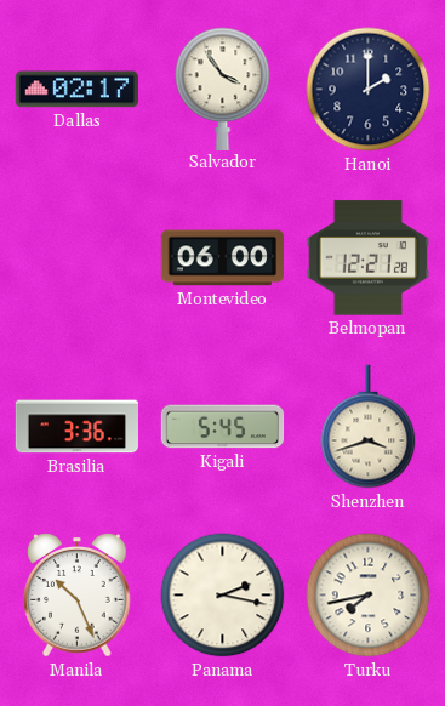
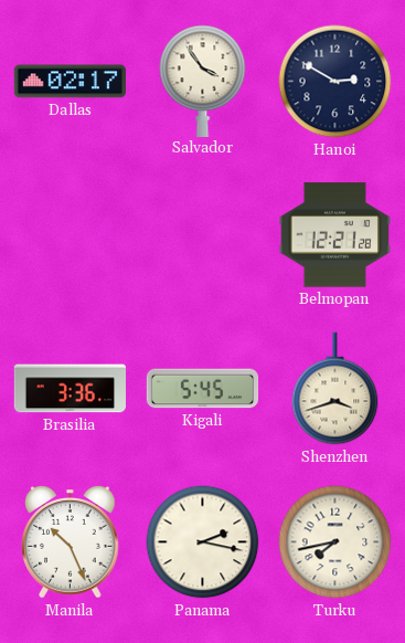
Hanoi: 2:00 -> 2:50
Montevideo: 06:00 -> none
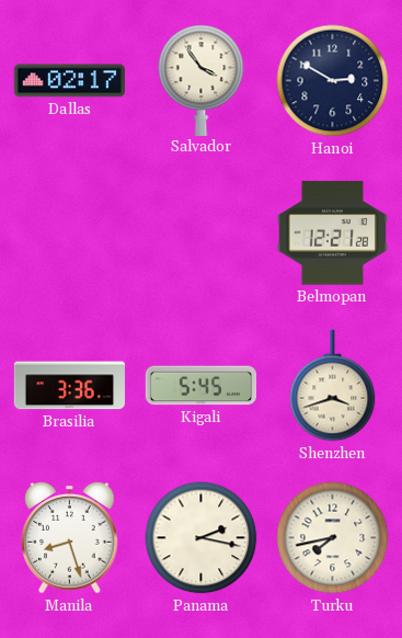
Manila: 10:26 -> 8:27
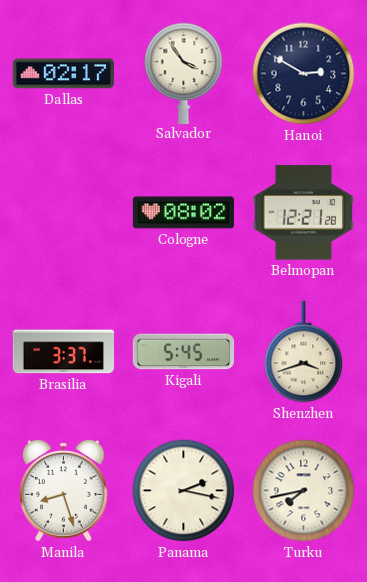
Cologne: none -> 08:02
Brasilia: 3:36 -> 3:37
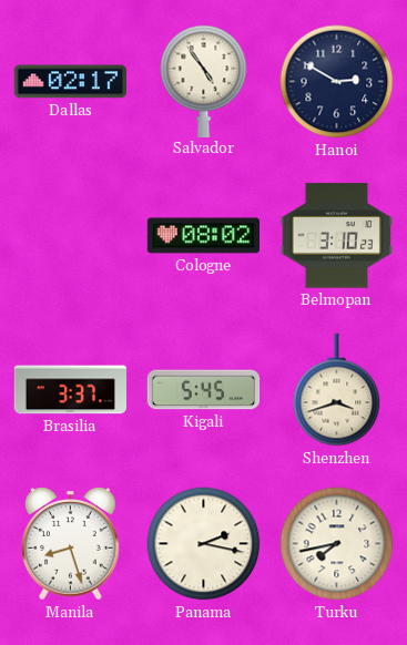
Salvador: 3:54 -> 4:54
Belmopan: 12:21 -> 3:10
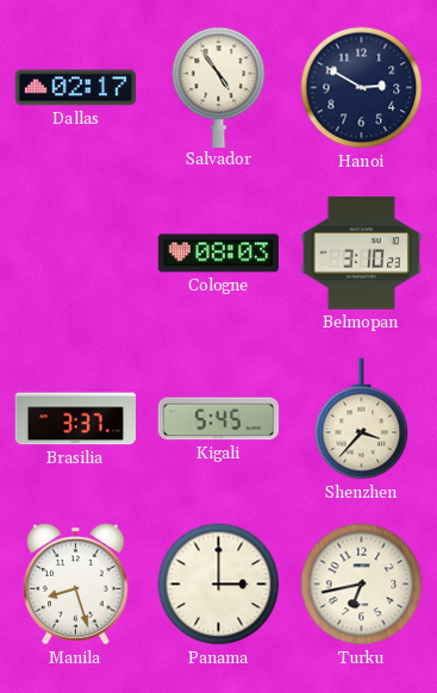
Cologne: 08:02 -> 08:03
Shenzhen: 3:42 -> 3:37
Panama: 2:17 -> 3:00
Turku: 7:43 -> 6:43
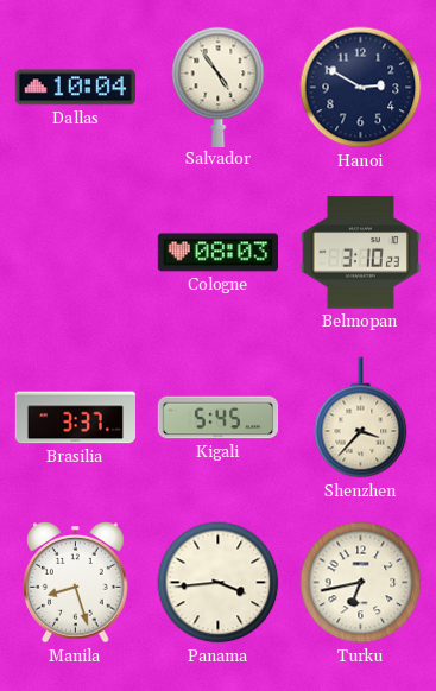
Dallas: 02:17 -> 10:04
Panama: 3:00 -> 3:44
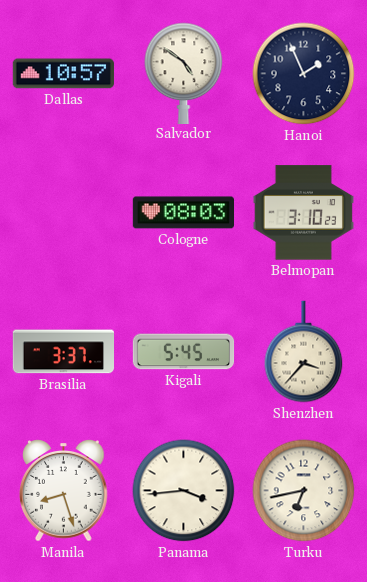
Dallas: 10:04 -> 10:57
Salvador: 4:54 -> 4:51
Hanoi: 2:50 -> 1:56
